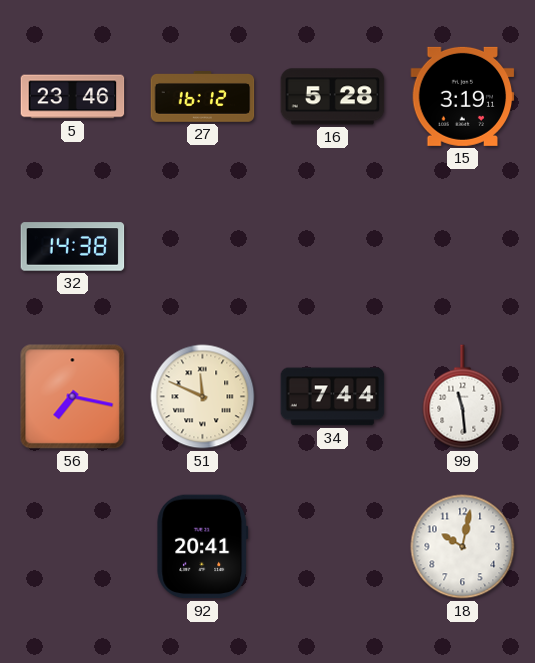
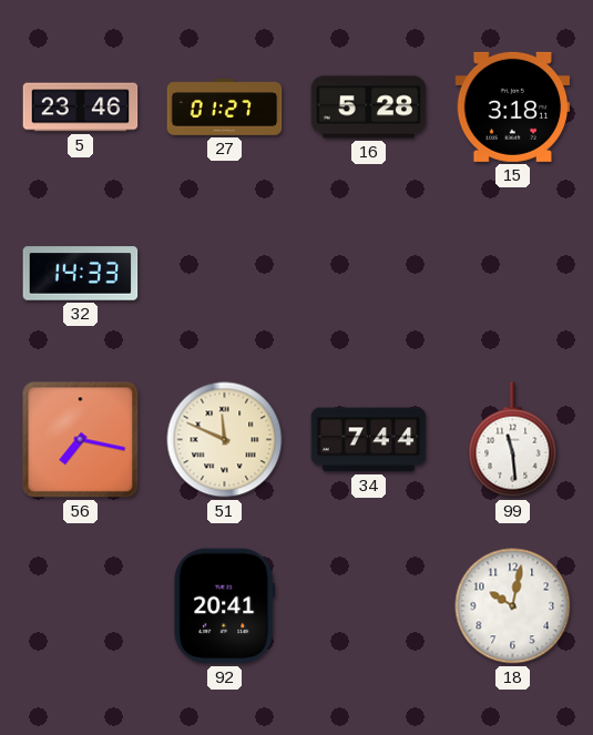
27: 16:12 -> 01:27
15: 3:19 -> 3:18
32: 14:38 -> 14:33
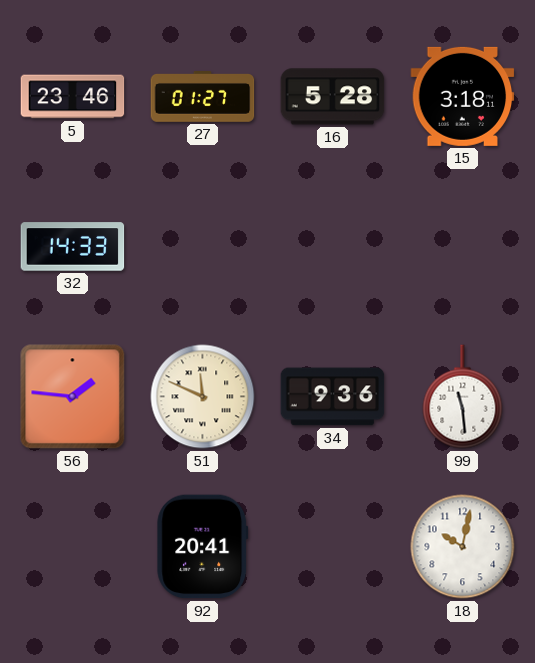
56: 7:17 -> 1:46
34: 7:44 -> 9:36
